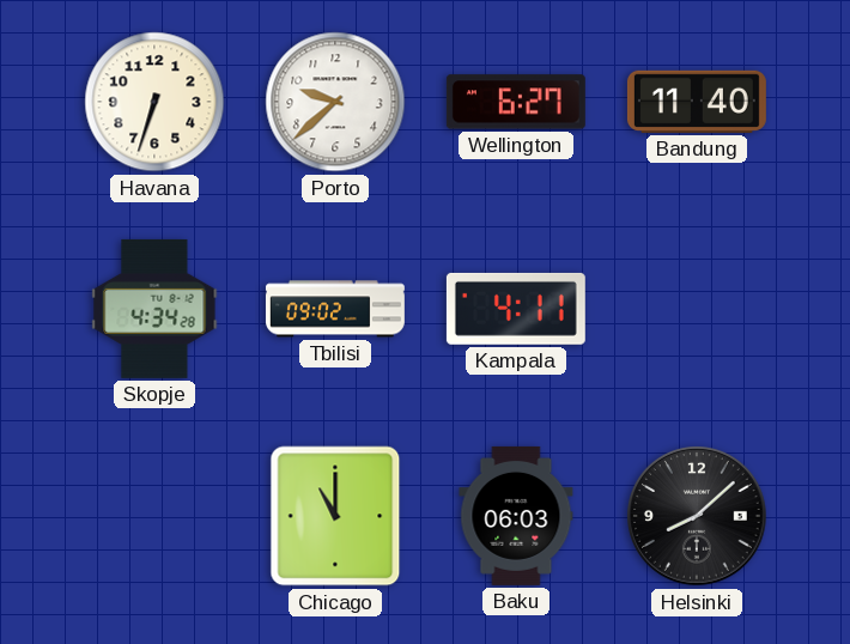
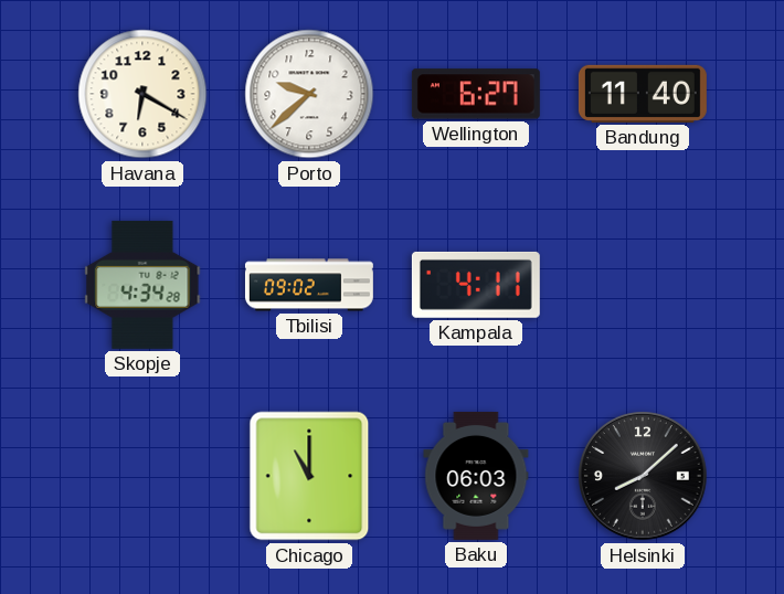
Havana: 6:33 -> 6:20
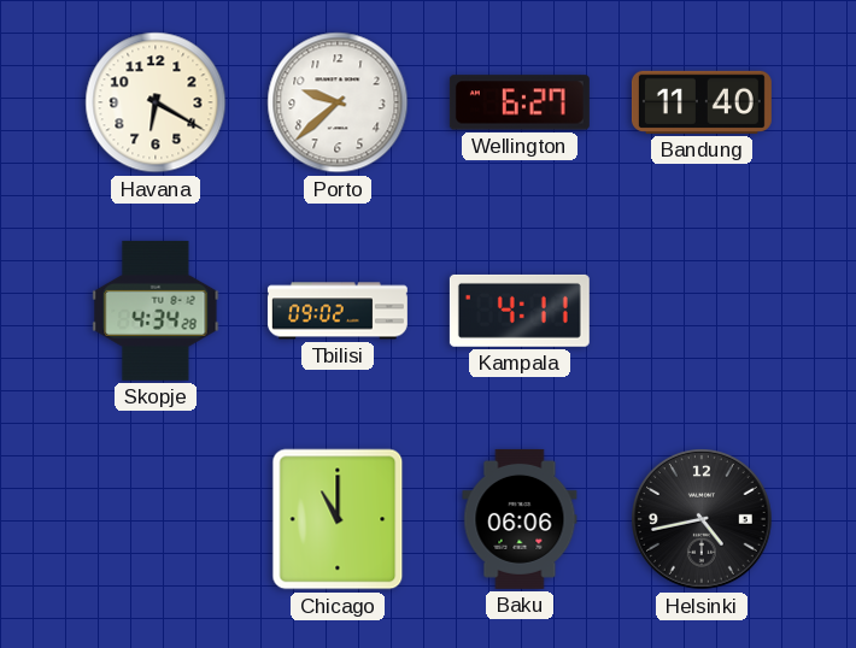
Baku: 06:03 -> 06:06
Helsinki: 8:08 -> 4:43
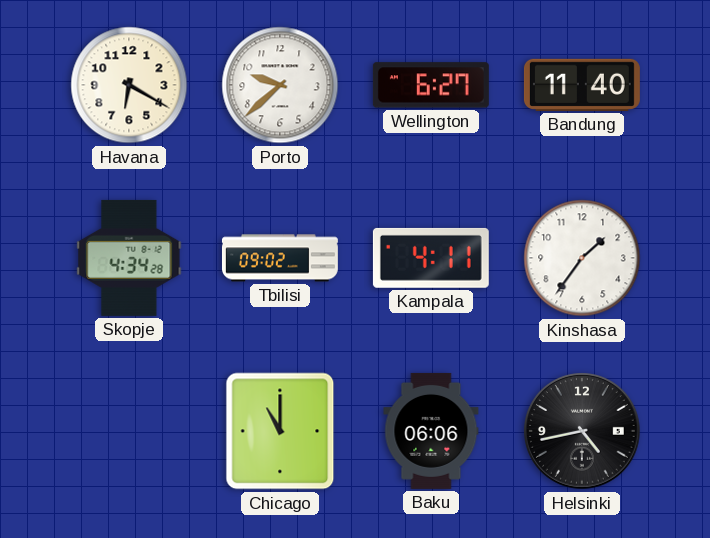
Kinshasa: none -> 1:36
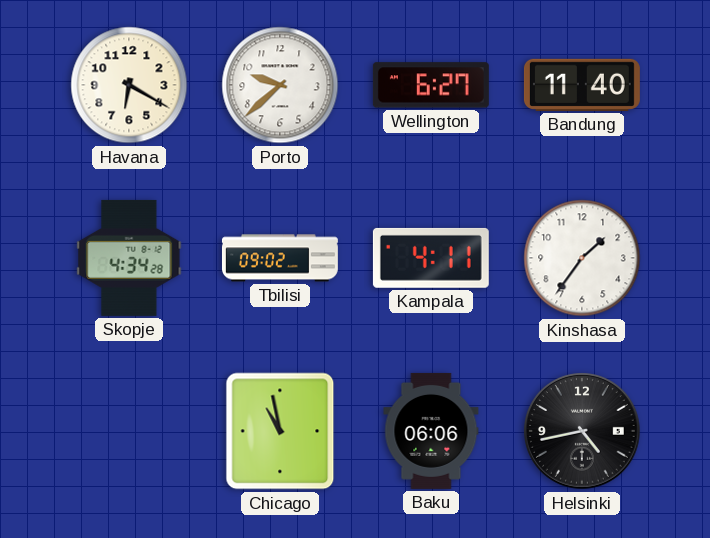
Chicago: 11:00 -> 10:58
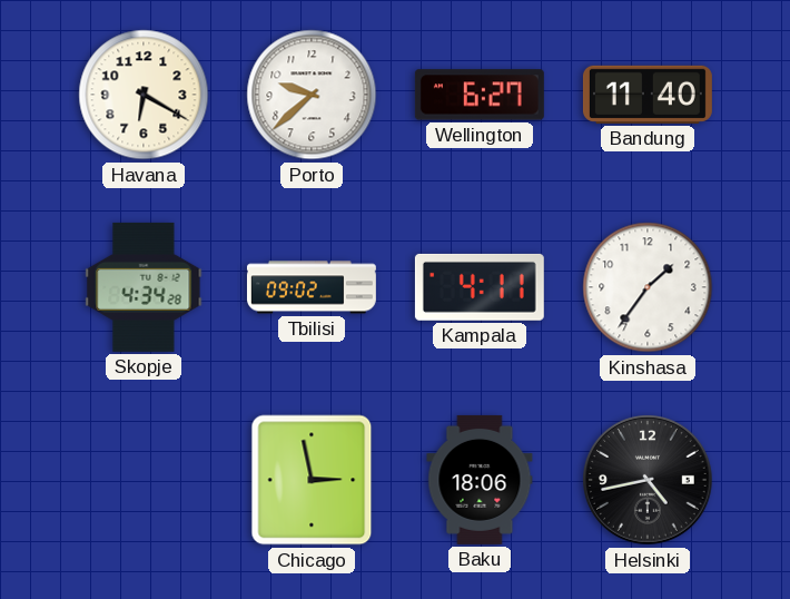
Chicago: 10:58 -> 2:58
Baku: 06:06 -> 18:06
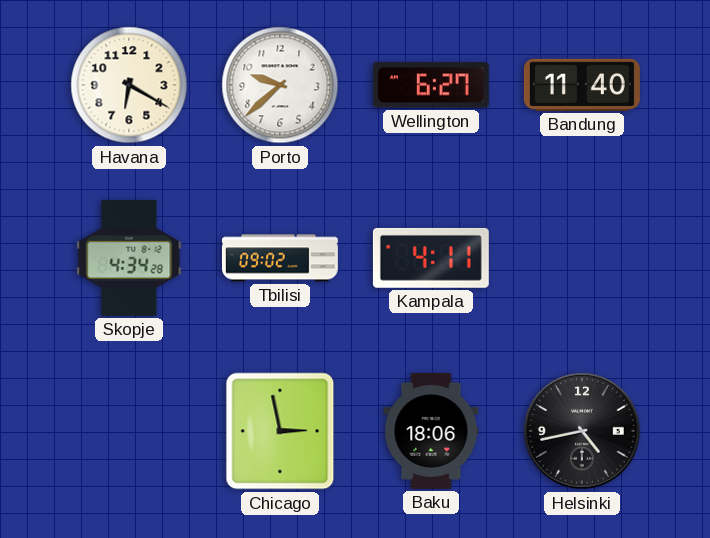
Kinshasa: 1:36 -> none
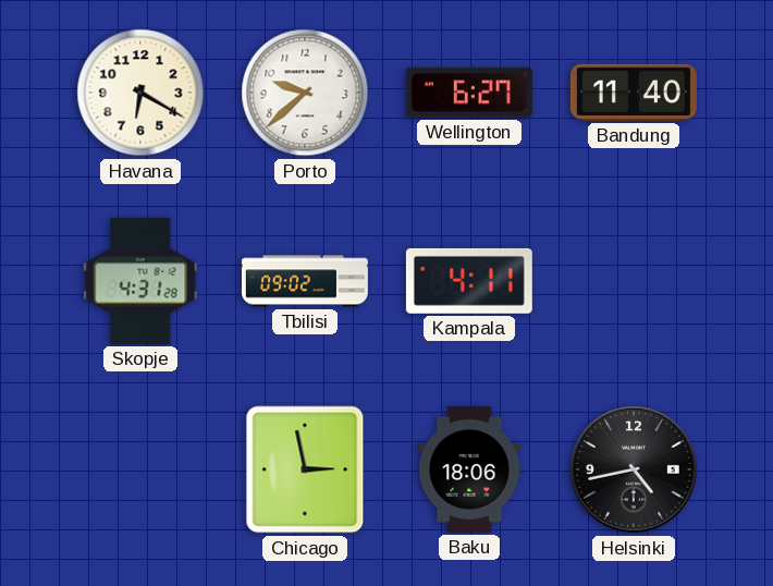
Skopje: 4:34 -> 4:31
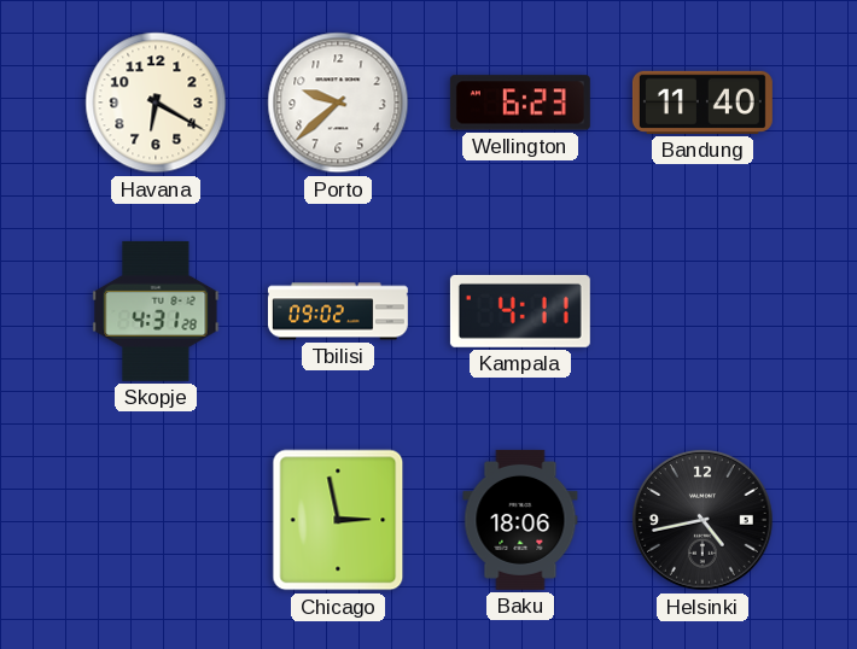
Wellington: 6:27 -> 6:23
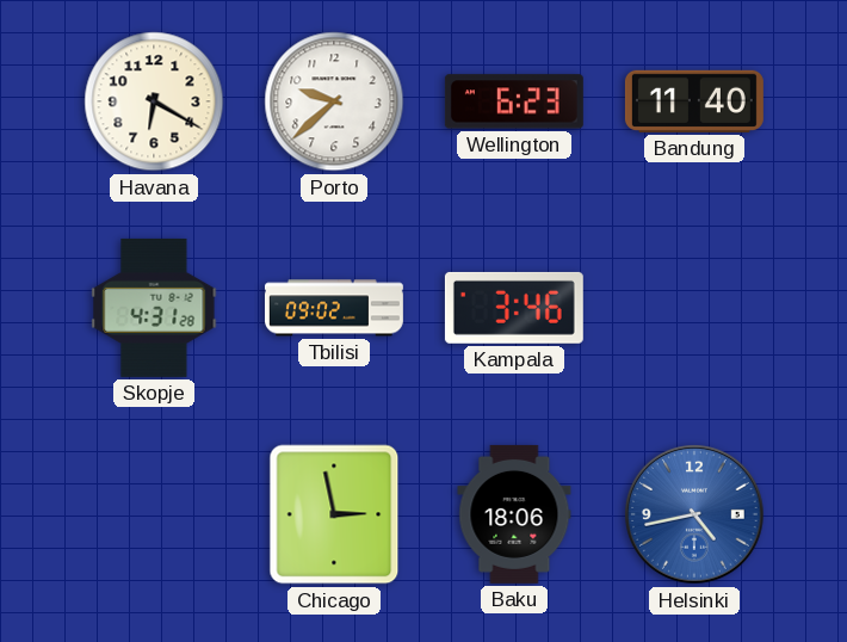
Kampala: 4:11 -> 3:46
Helsinki dial: black -> blue
